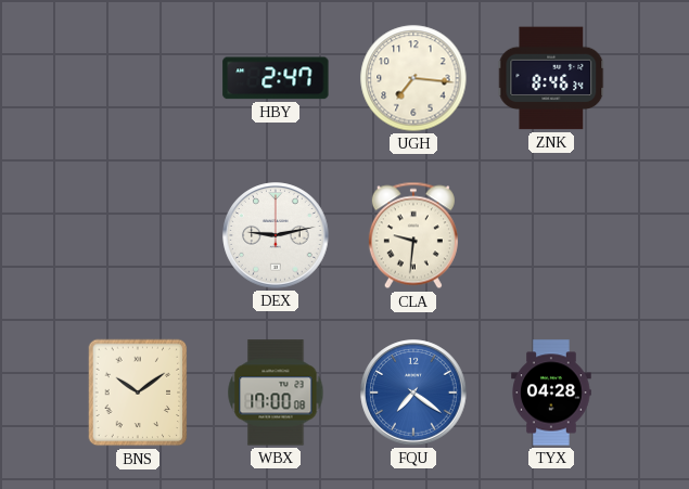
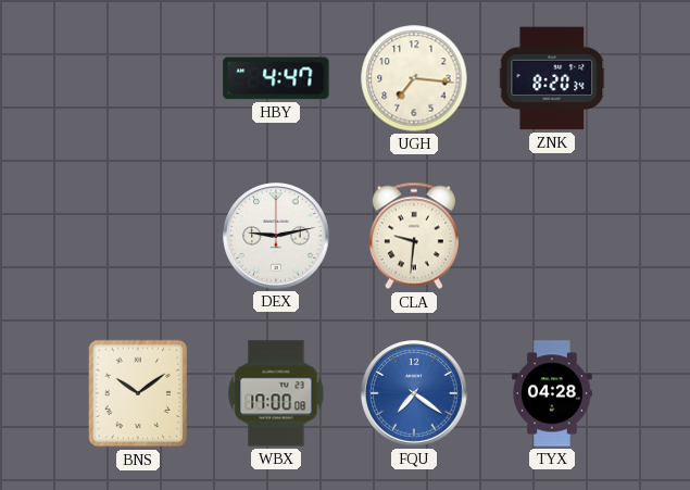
HBY: 2:47 -> 4:47
ZNK: 8:46 -> 8:20
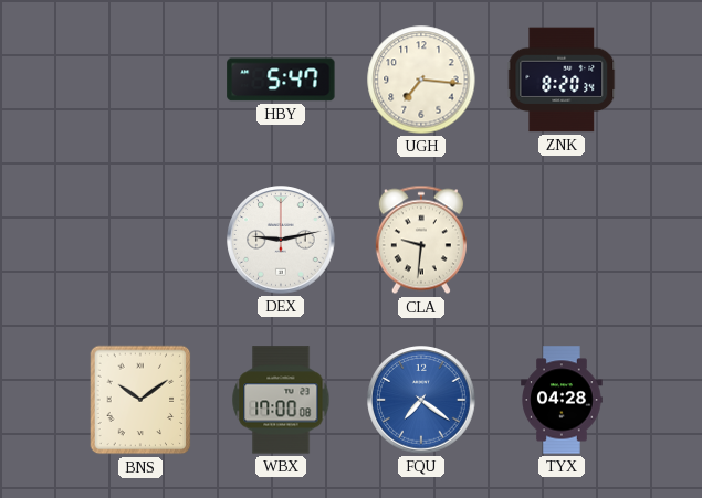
HBY: 4:47 -> 5:47
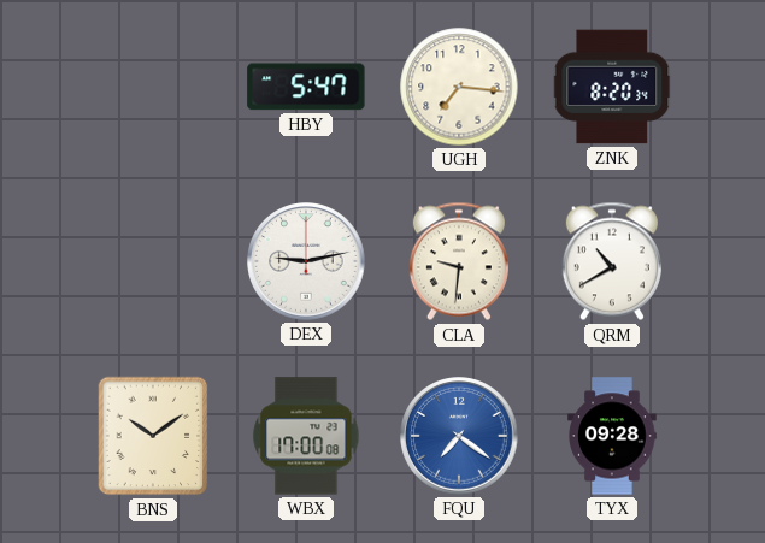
QRM: none -> 10:40
TYX: 04:28 -> 09:28
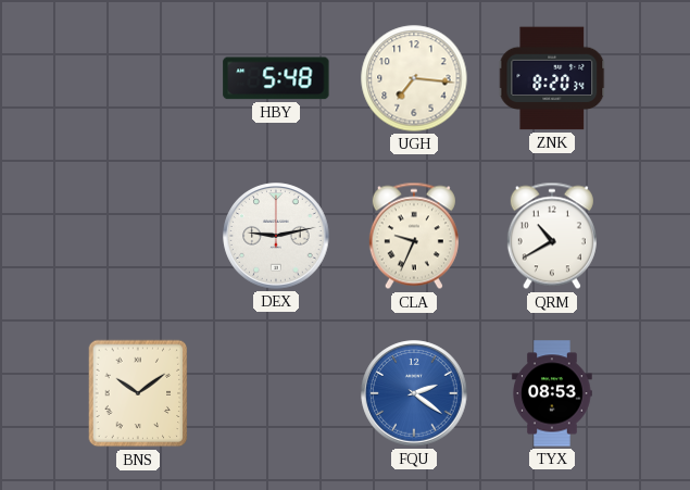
HBY: 5:47 -> 5:48
CLA: 9:31 -> 9:34
WBX: 17:00 -> none
FQU: 7:21 -> 2:21
TYX: 09:28 -> 08:53
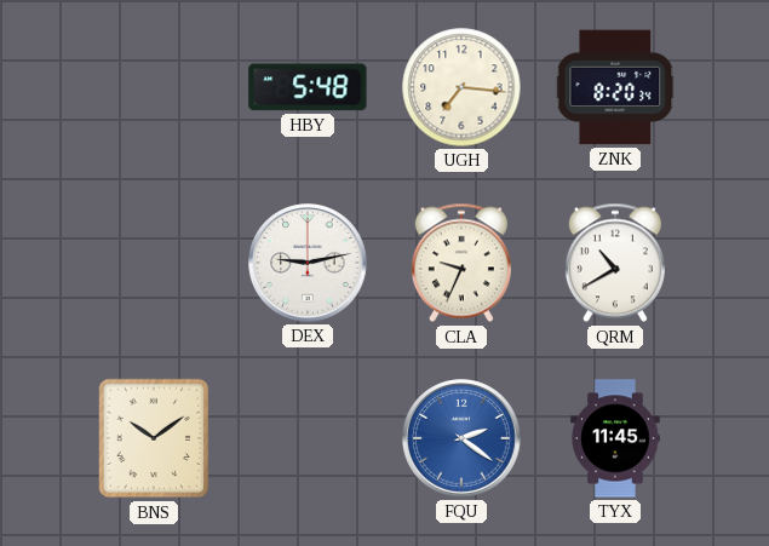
TYX: 08:53 -> 11:45
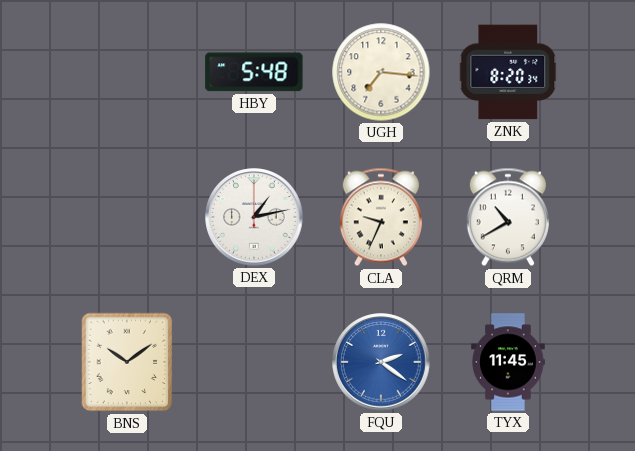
DEX: 9:13 -> 1:13
